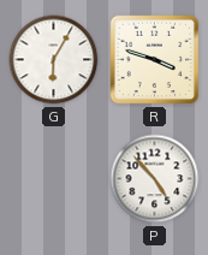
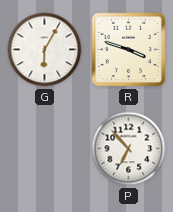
P: 4:53 -> 6:53
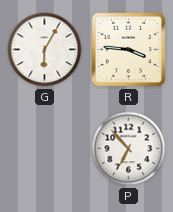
R: 3:48 -> 3:46
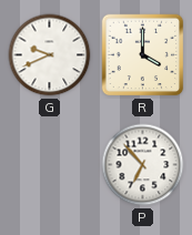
G: 6:05 -> 9:41
R: 3:46 -> 4:00
